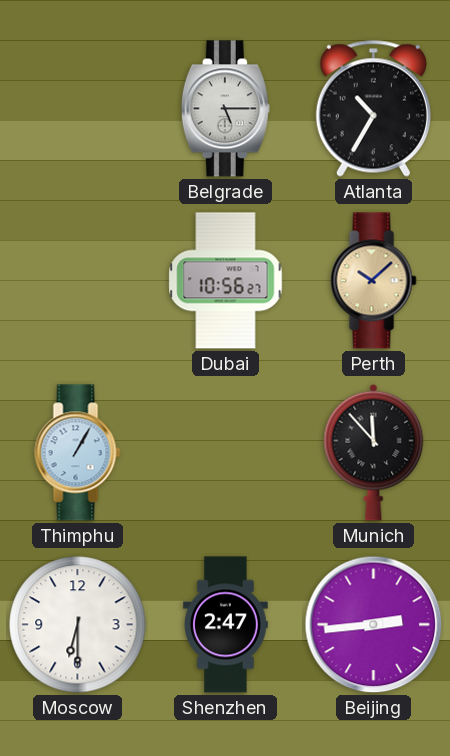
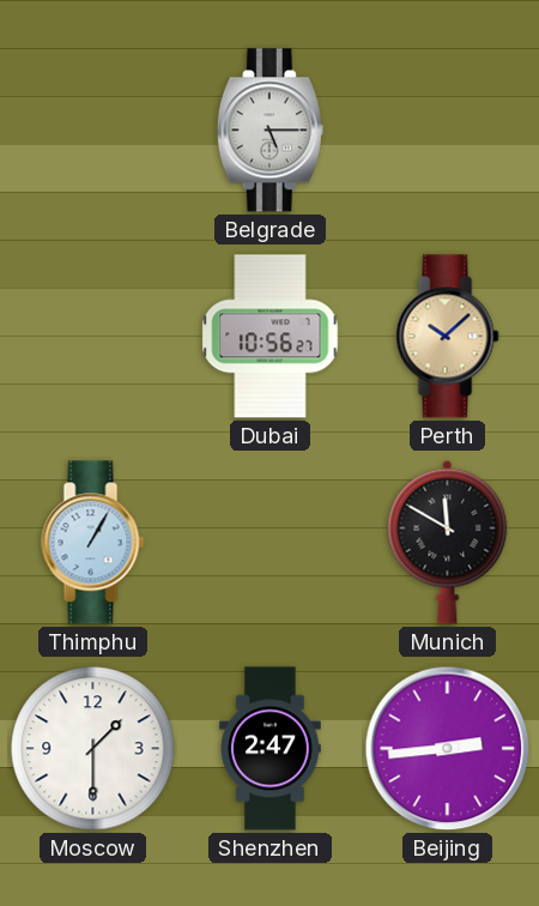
Atlanta: 10:35 -> none
Munich: 11:53 -> 11:50
Moscow: 6:30 -> 1:30
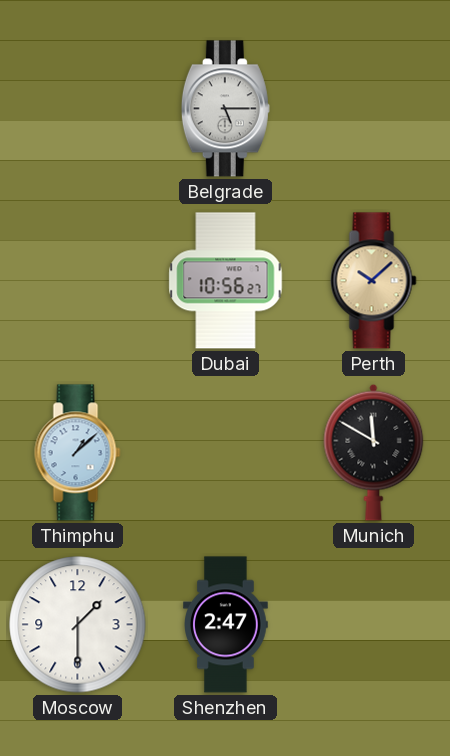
Thimphu: 1:05 -> 1:08
Beijing: 2:44 -> none
